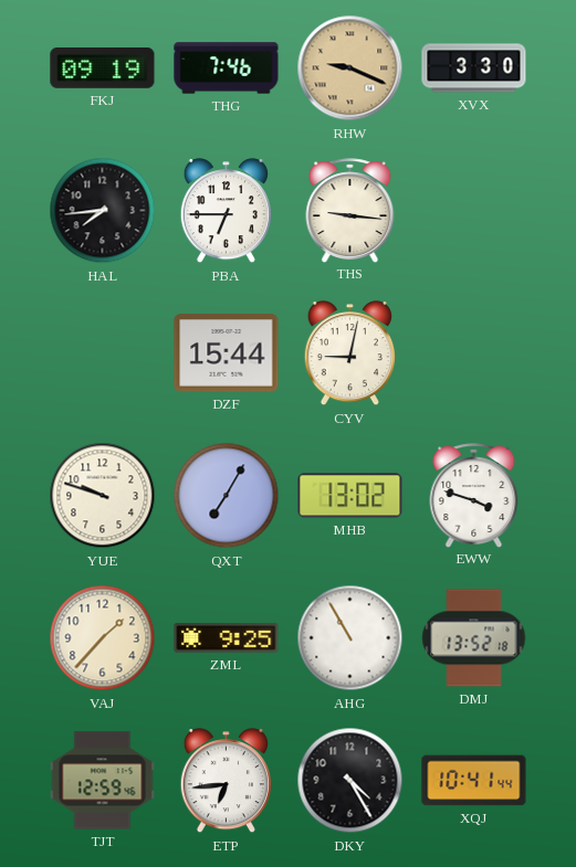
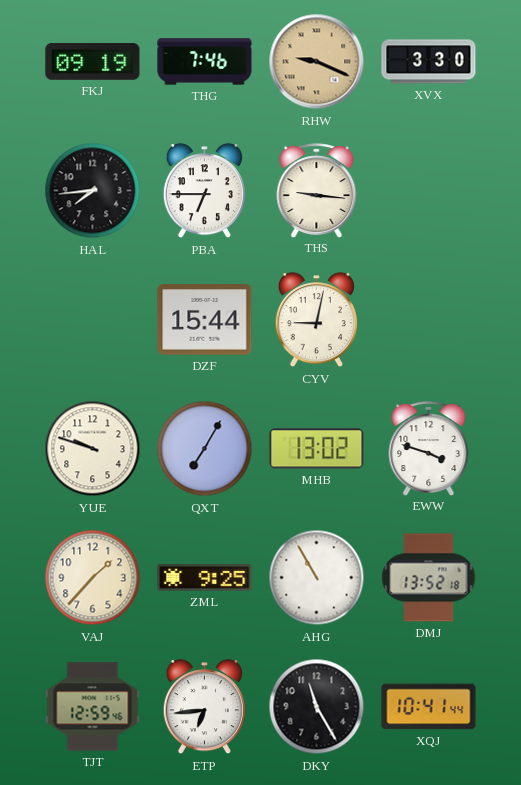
DKY: 4:25 -> 11:25
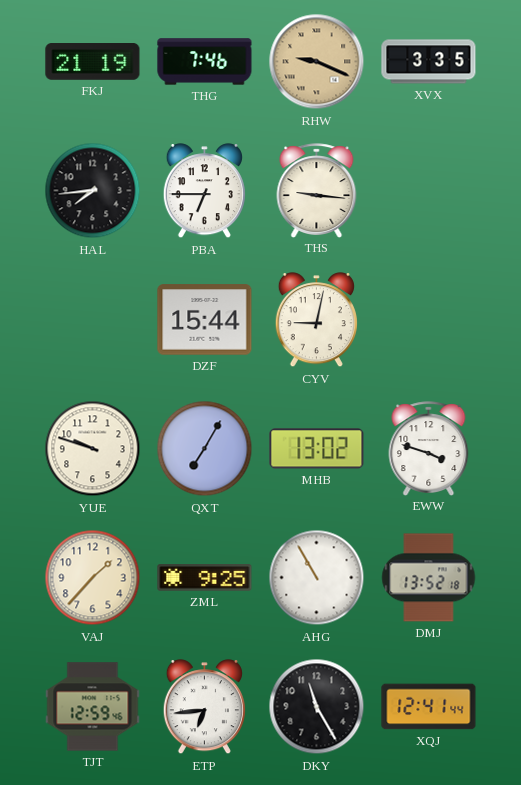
FKJ: 09:19 -> 21:19
XVX: 3:30 -> 3:35
XQJ: 10:41 -> 12:41
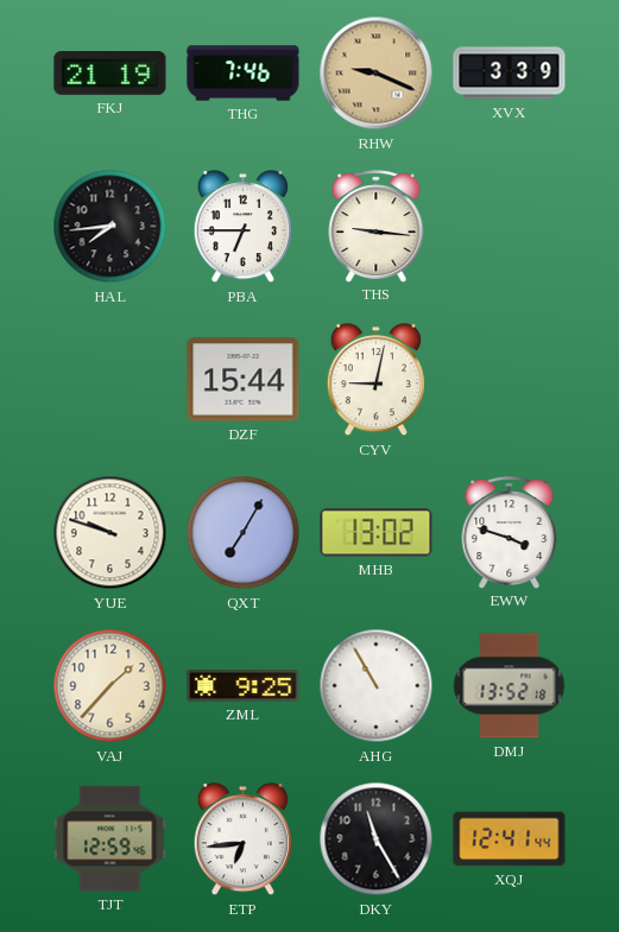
XVX: 3:35 -> 3:39
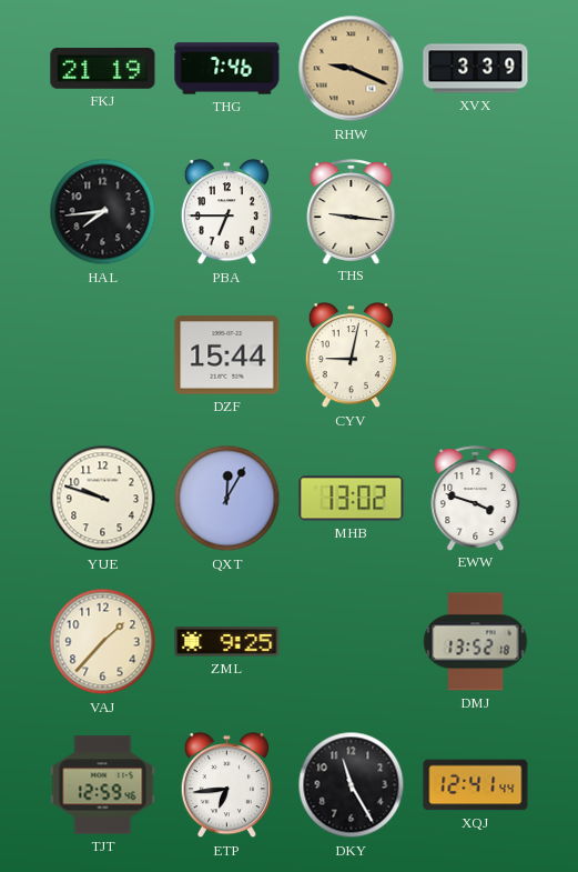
QXT: 7:05 -> 12:05
AHG: 10:55 -> none
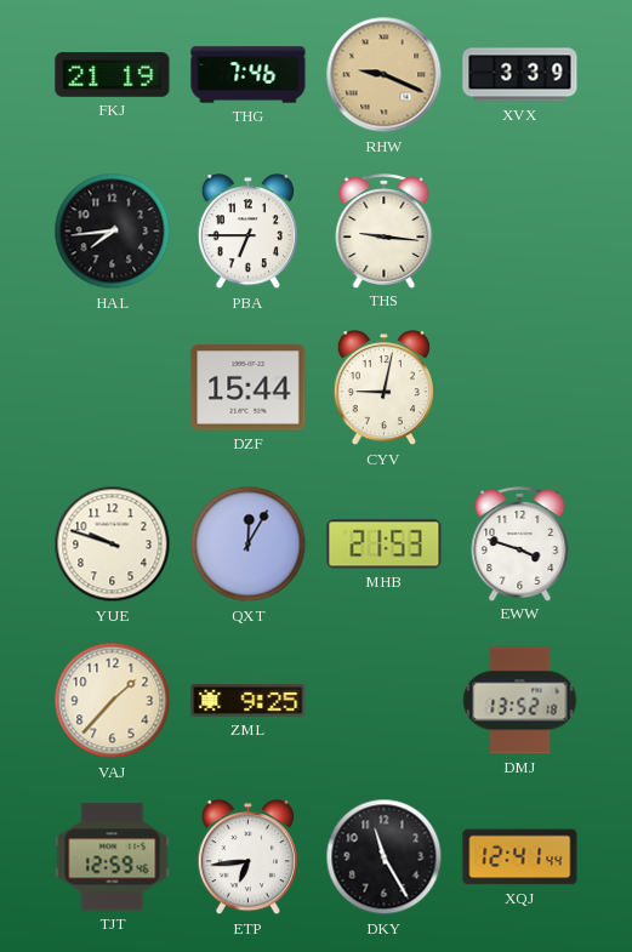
MHB: 13:02 -> 21:53
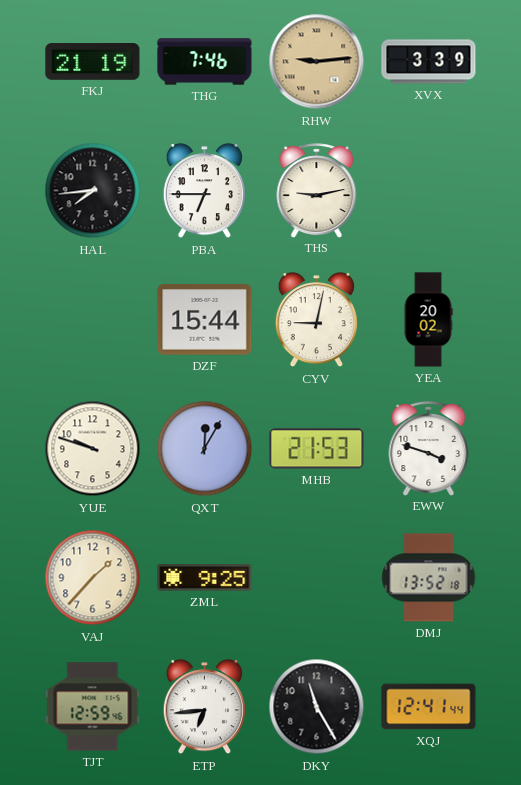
RHW: 9:19 -> 9:14
THS: 9:16 -> 9:13
YEA: none -> 20:02
